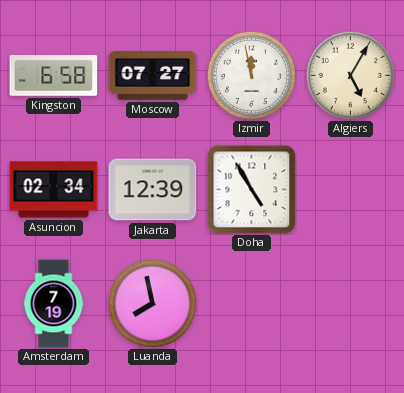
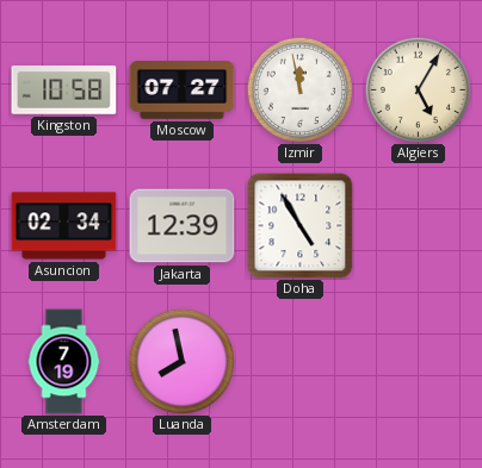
Kingston: 6:58 -> 10:58
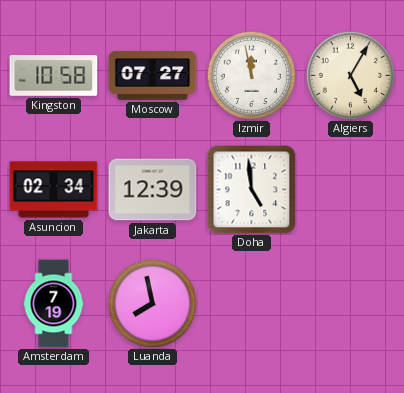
Doha: 4:55 -> 4:59
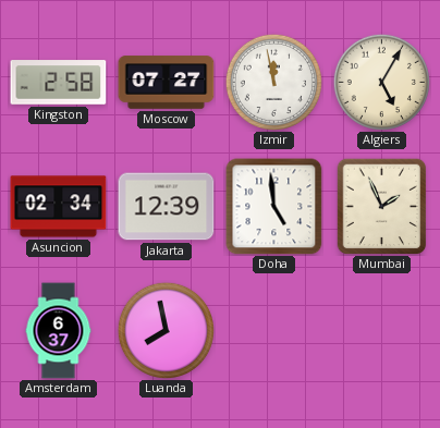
Kingston: 10:58 -> 2:58
Mumbai: none -> 1:56
Amsterdam: 7:19 -> 6:37
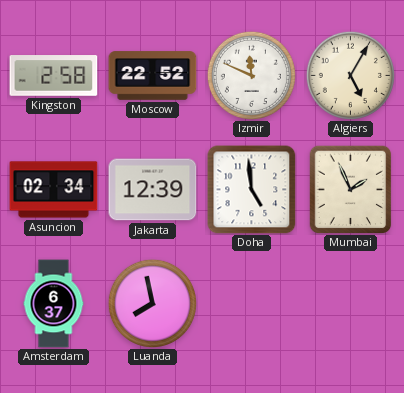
Moscow: 07:27 -> 22:52
Izmir: 11:58 -> 11:49
